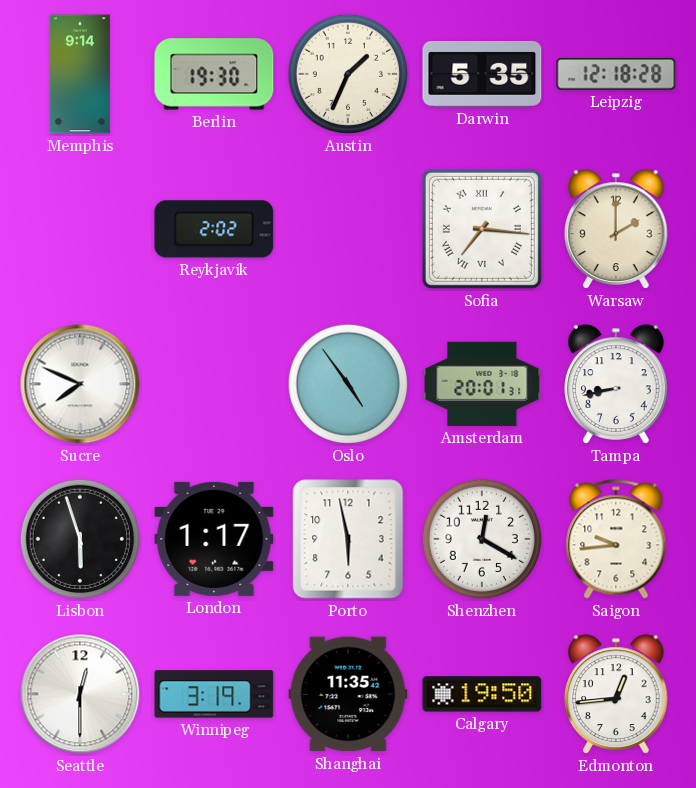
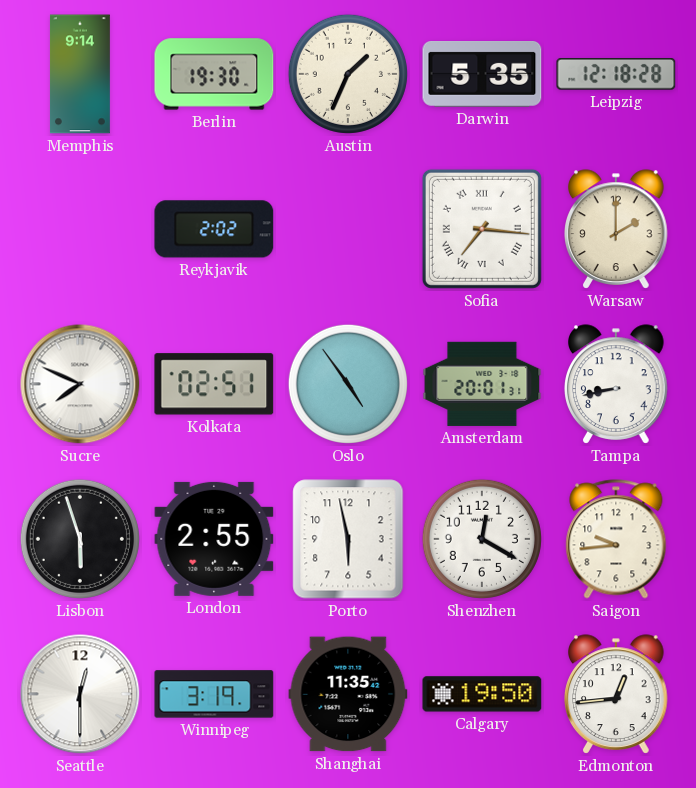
Kolkata: none -> 02:51
London: 1:17 -> 2:55
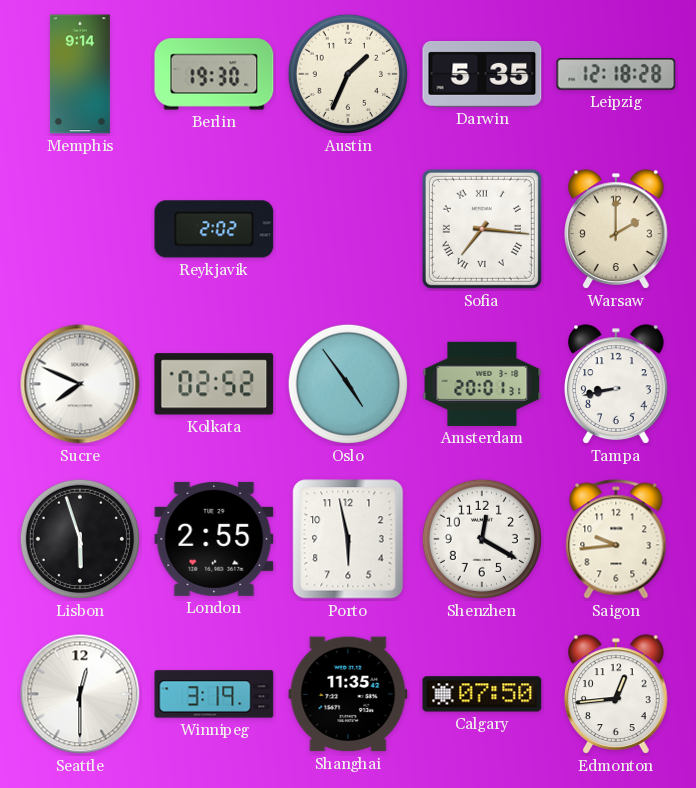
Kolkata: 02:51 -> 02:52
Calgary: 19:50 -> 07:50
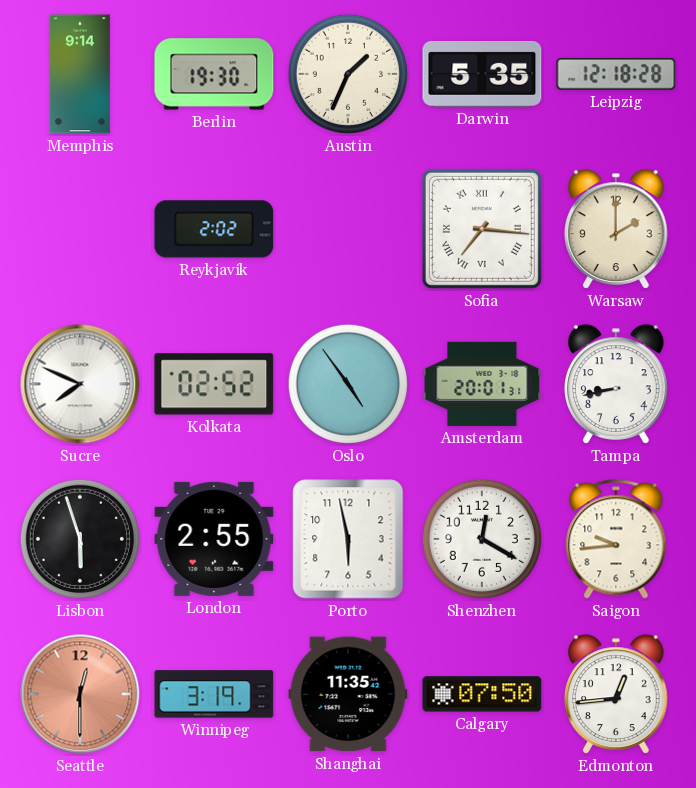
Seattle dial: white -> salmon
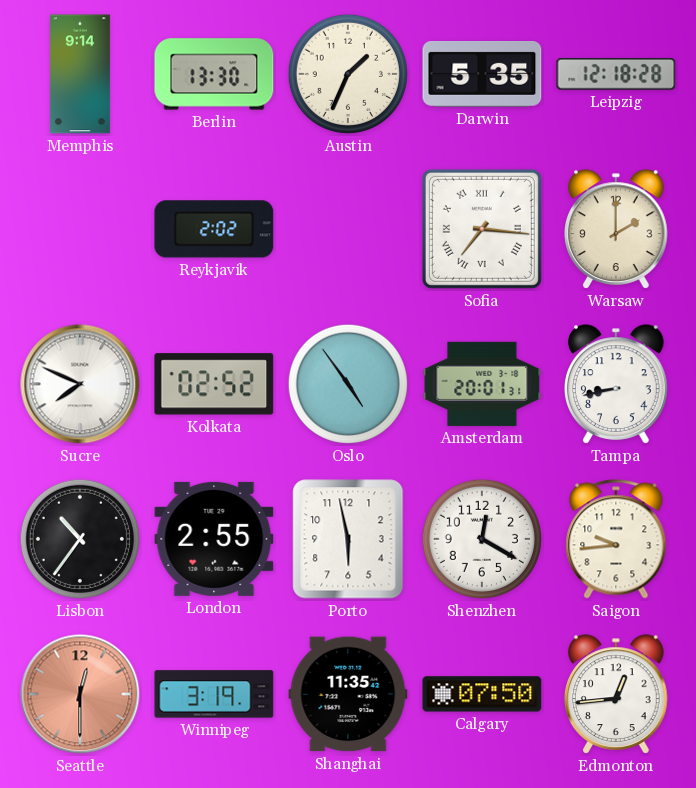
Berlin: 19:30 -> 13:30
Lisbon: 5:57 -> 10:36
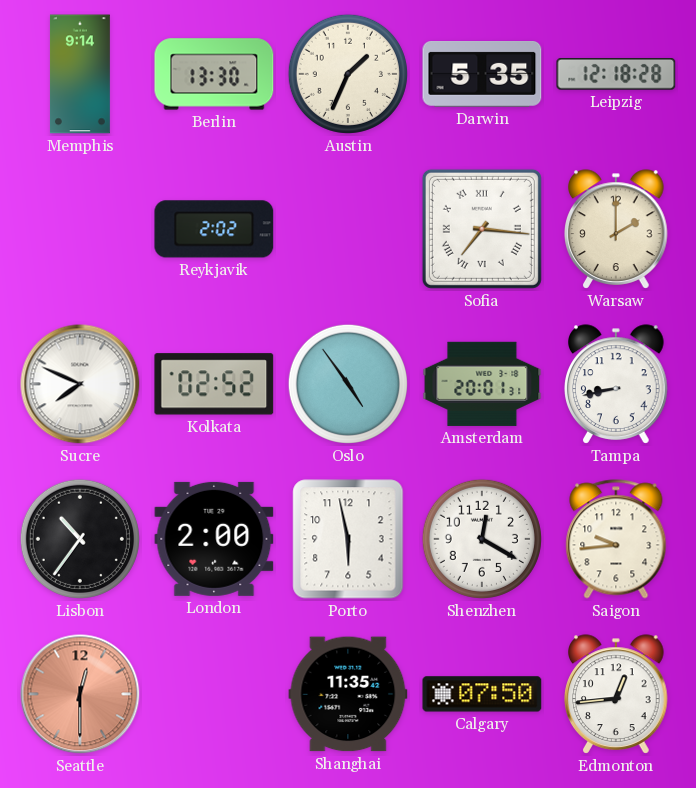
London: 2:55 -> 2:00
Winnipeg: 3:19 -> none
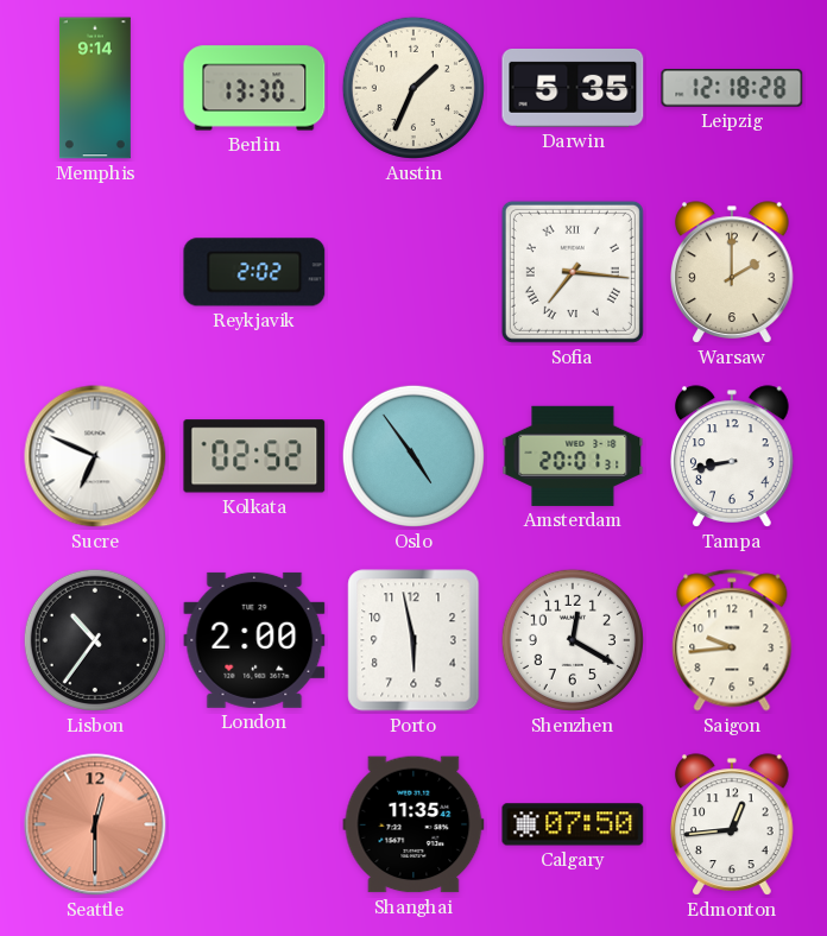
Sucre: 7:49 -> 6:49
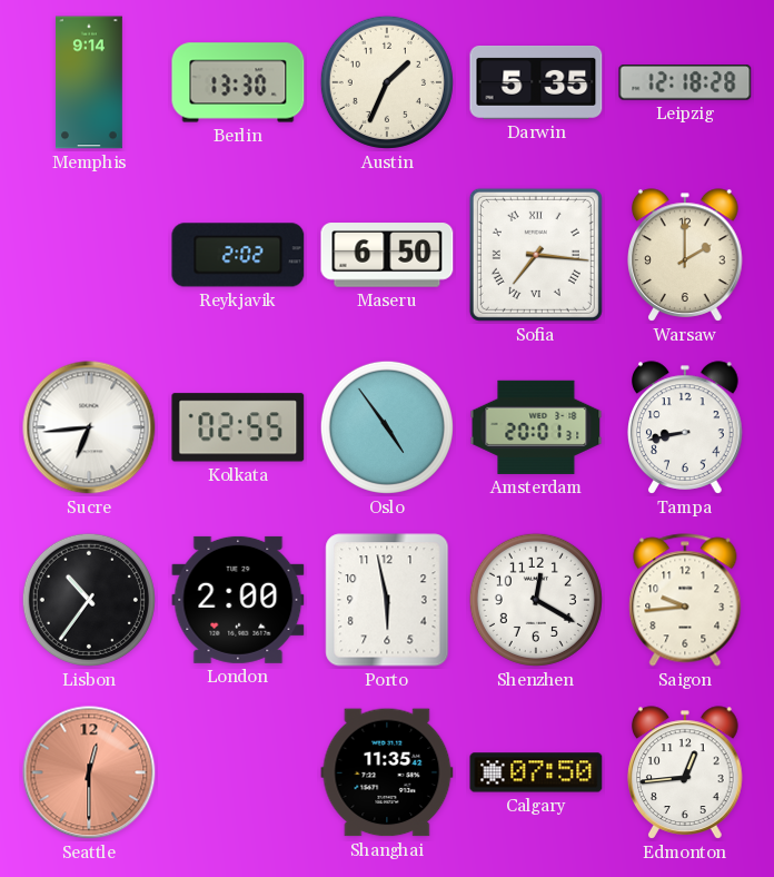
Maseru: none -> 6:50
Sucre: 6:49 -> 6:44
Kolkata: 02:52 -> 02:55
